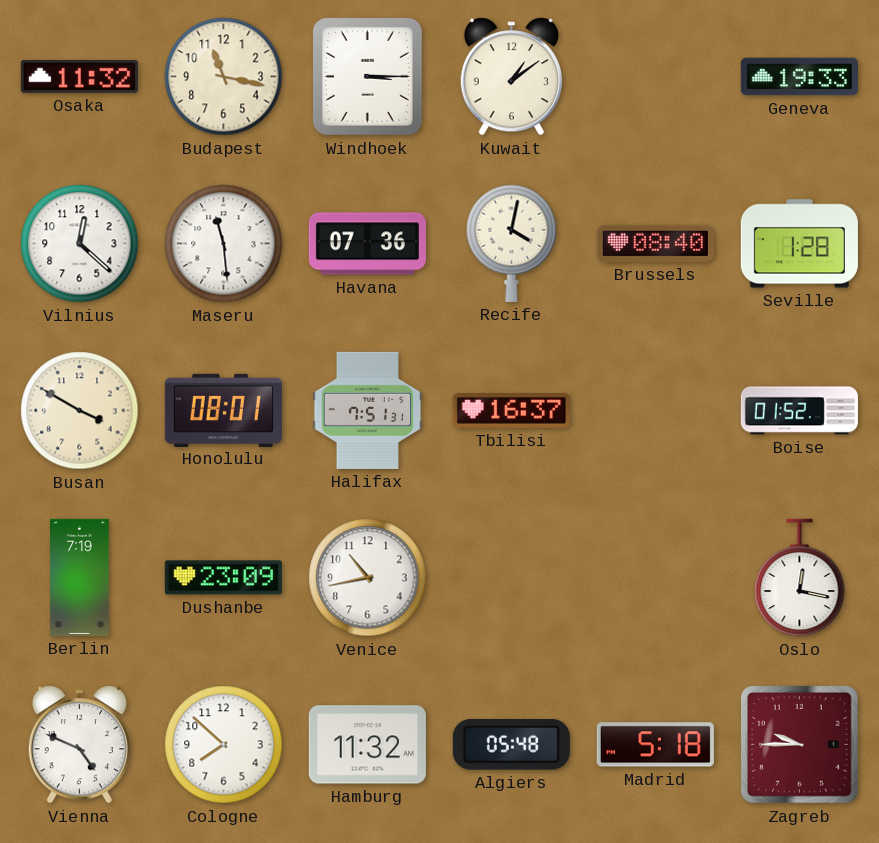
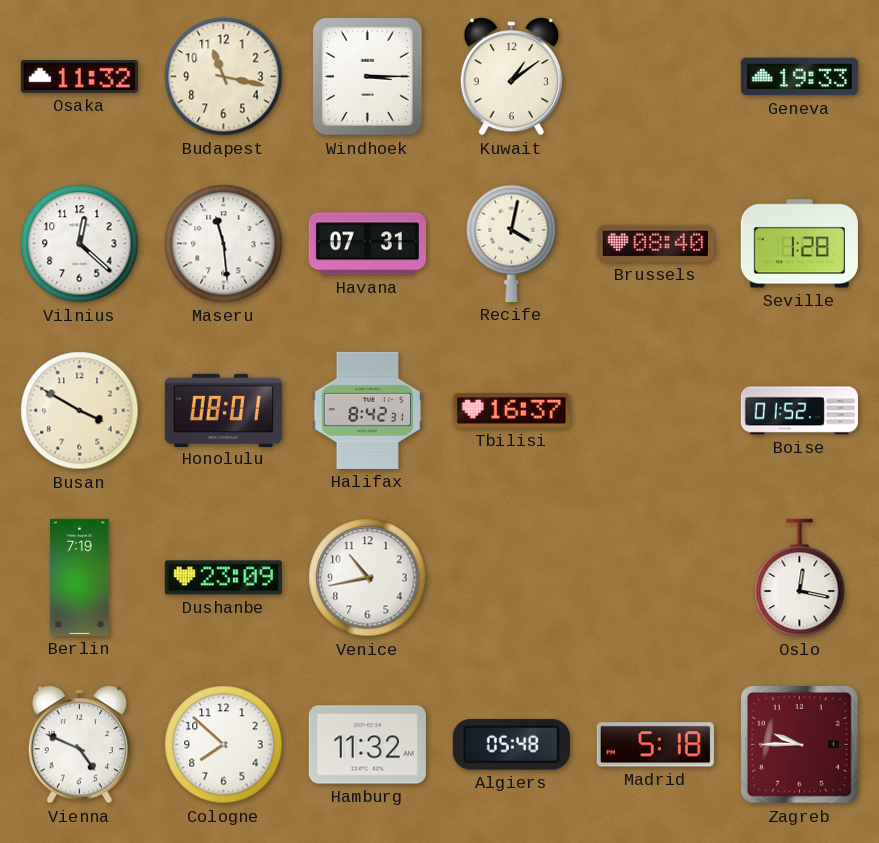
Havana: 07:36 -> 07:31
Halifax: 7:51 -> 8:42
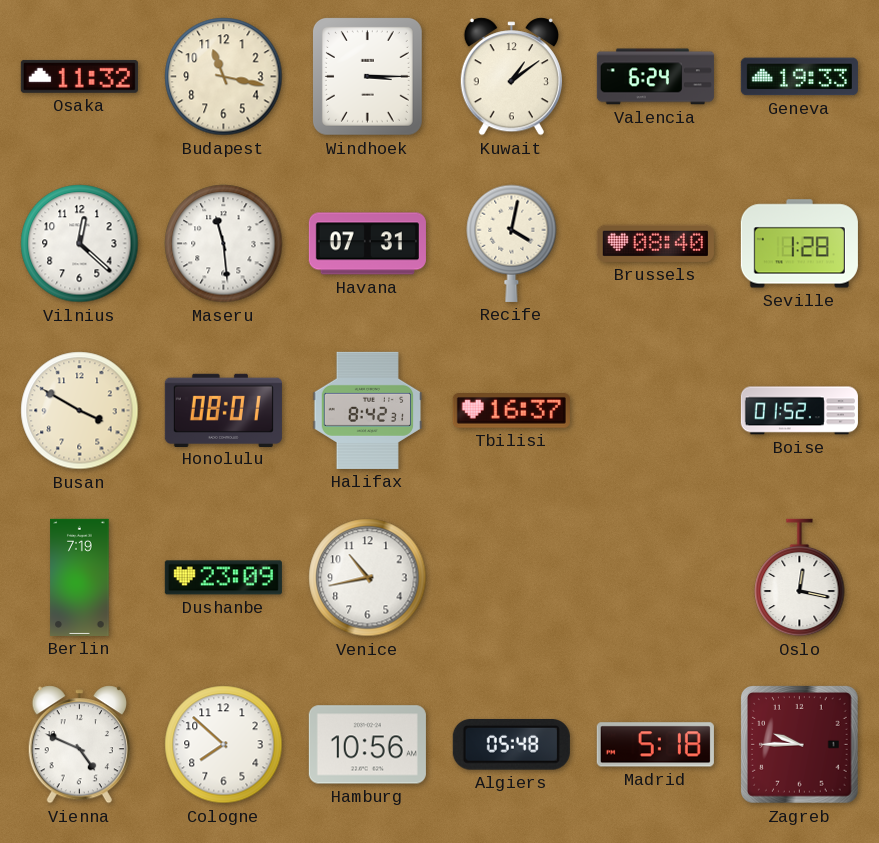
Valencia: none -> 6:24
Hamburg: 11:32 -> 10:56
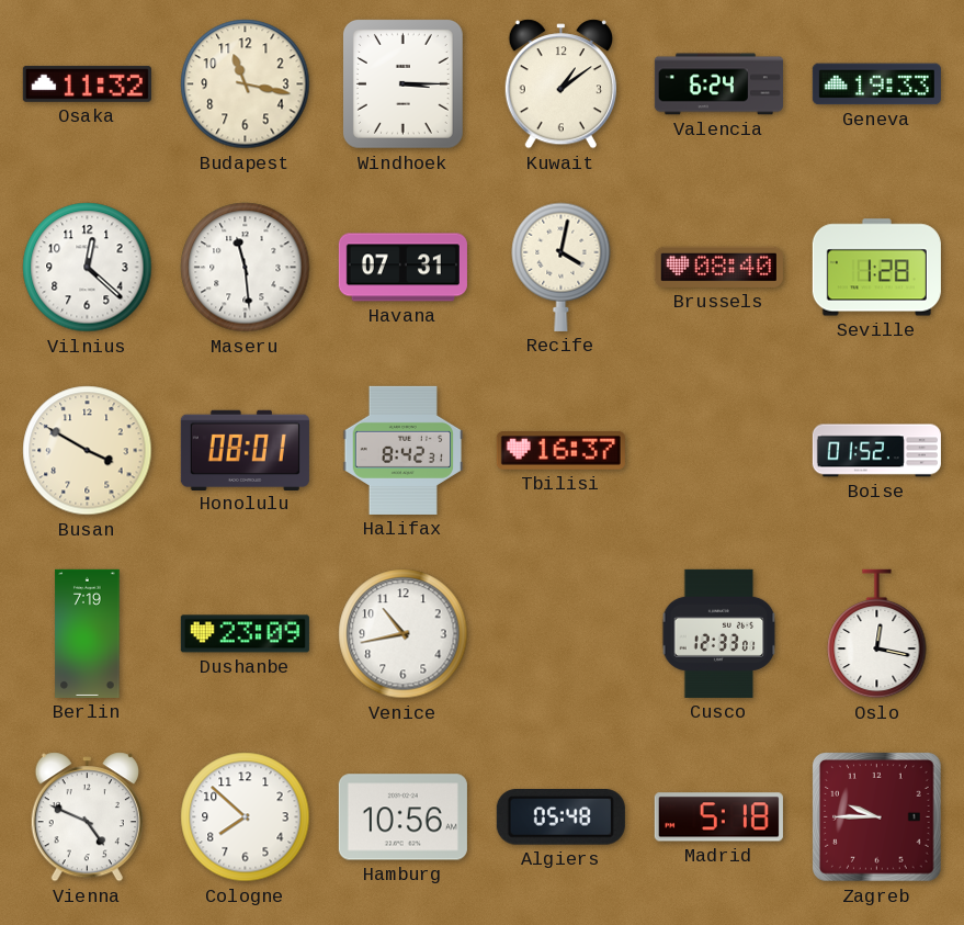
Cusco: none -> 12:33
